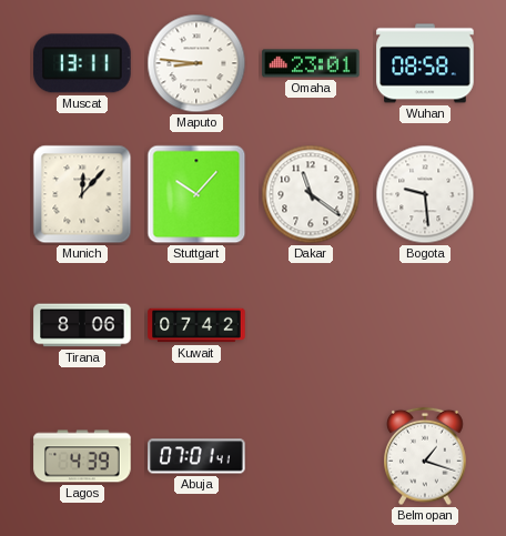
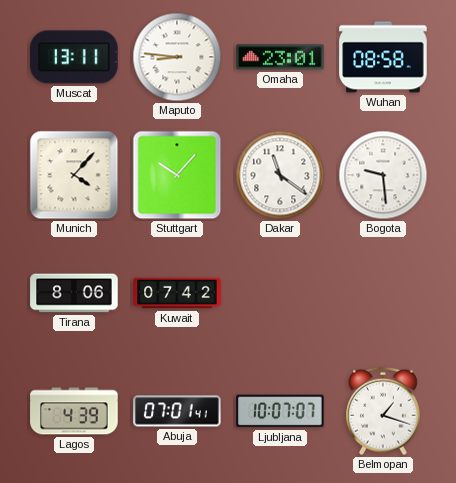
Munich: 12:07 -> 4:07
Ljubljana: none -> 10:07
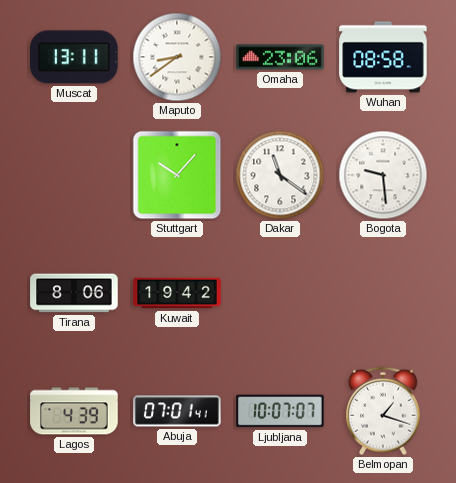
Maputo: 8:46 -> 8:39
Omaha: 23:01 -> 23:06
Munich: 4:07 -> none
Kuwait: 07:42 -> 19:42
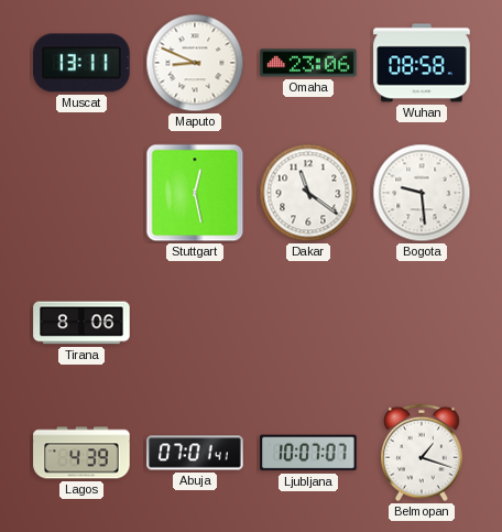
Maputo: 8:39 -> 8:49
Stuttgart: 10:07 -> 12:28
Kuwait: 19:42 -> none
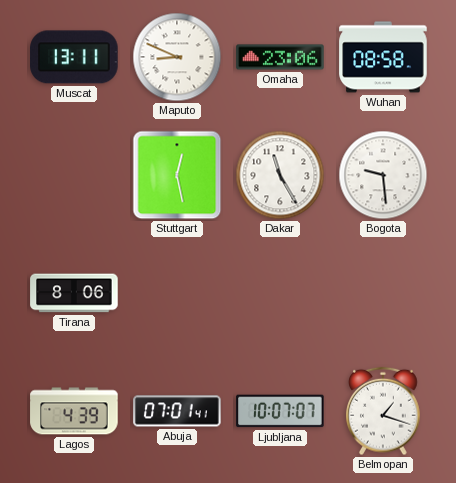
Dakar: 11:21 -> 11:25
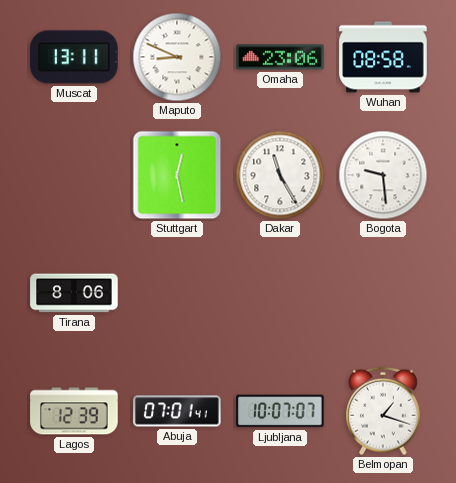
Lagos: 4:39 -> 12:39
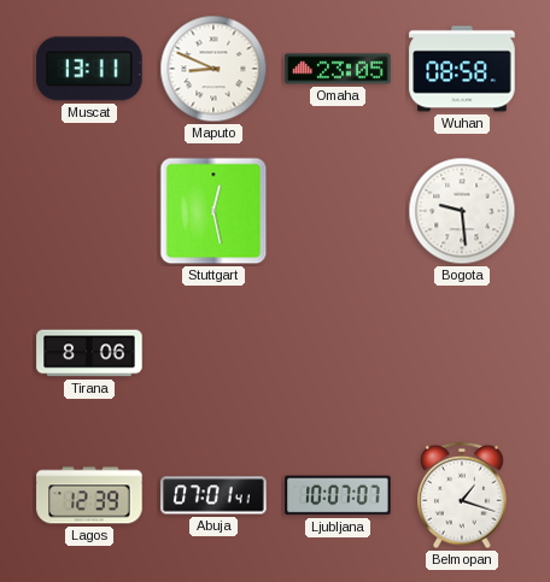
Omaha: 23:06 -> 23:05
Dakar: 11:25 -> none
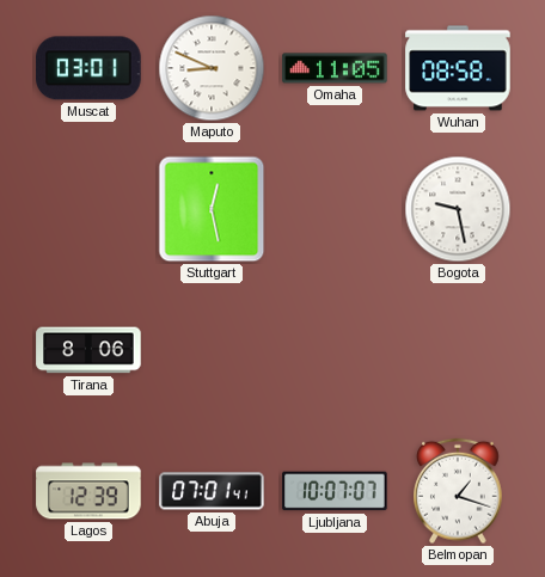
Muscat: 13:11 -> 03:01
Omaha: 23:05 -> 11:05
Bogota: 9:29 -> 9:28
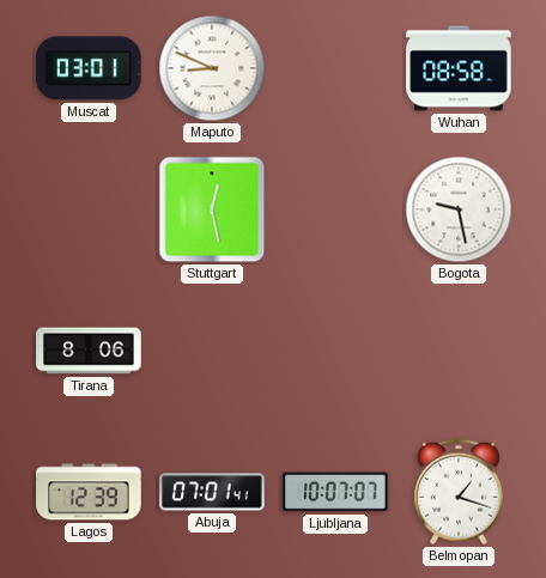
Omaha: 11:05 -> none
